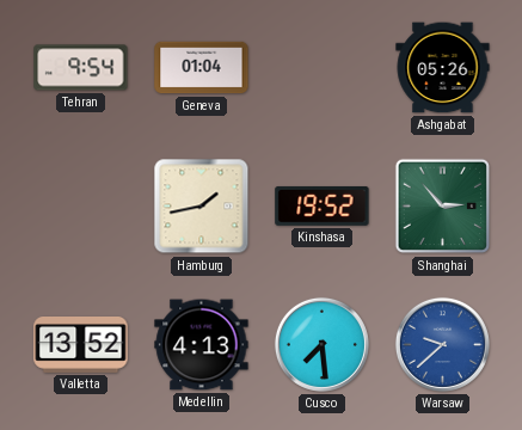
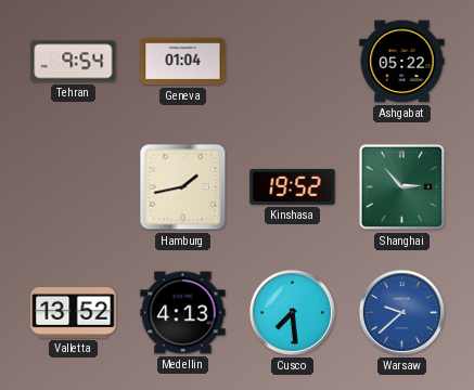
Ashgabat: 05:26 -> 05:22
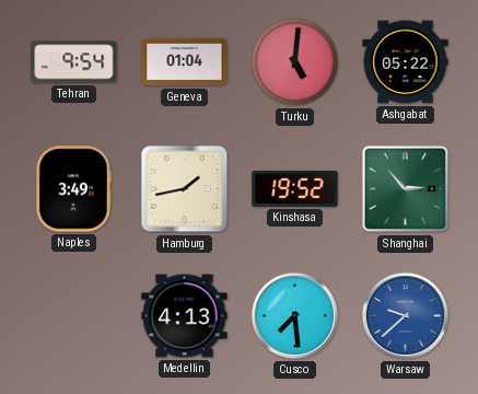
Turku: none -> 5:01
Naples: none -> 3:49
Valletta: 13:52 -> none
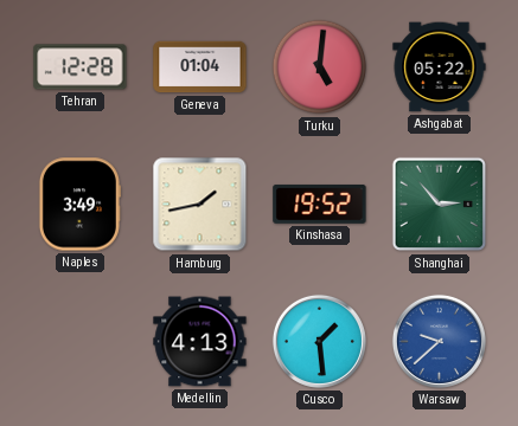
Tehran: 9:54 -> 12:28
Cusco: 7:29 -> 1:29
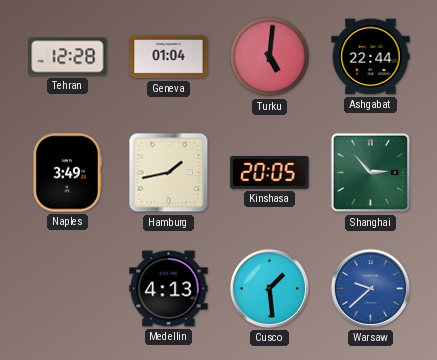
Ashgabat: 05:22 -> 22:44
Kinshasa: 19:52 -> 20:05
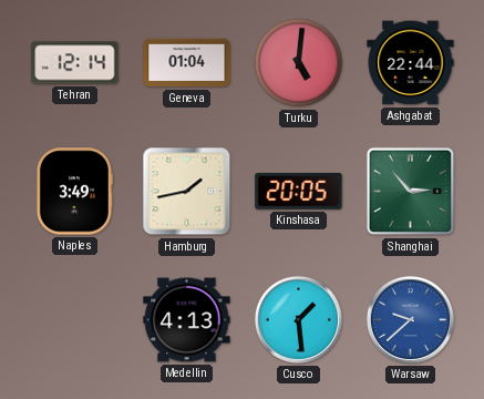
Tehran: 12:28 -> 12:14
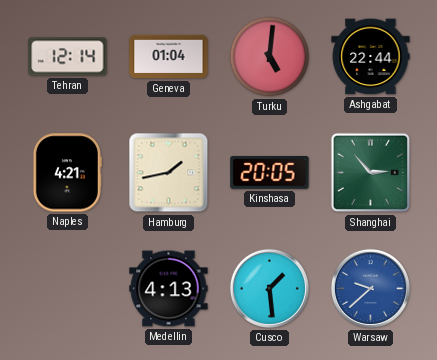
Naples: 3:49 -> 4:21
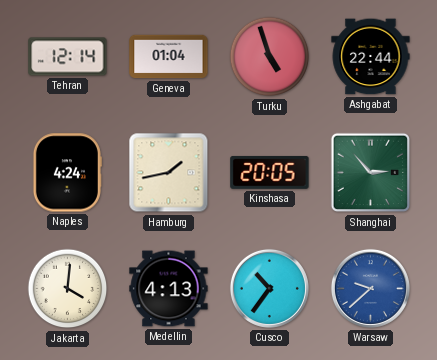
Turku: 5:01 -> 4:57
Naples: 4:21 -> 4:24
Jakarta: none -> 4:01
Cusco: 1:29 -> 10:36
